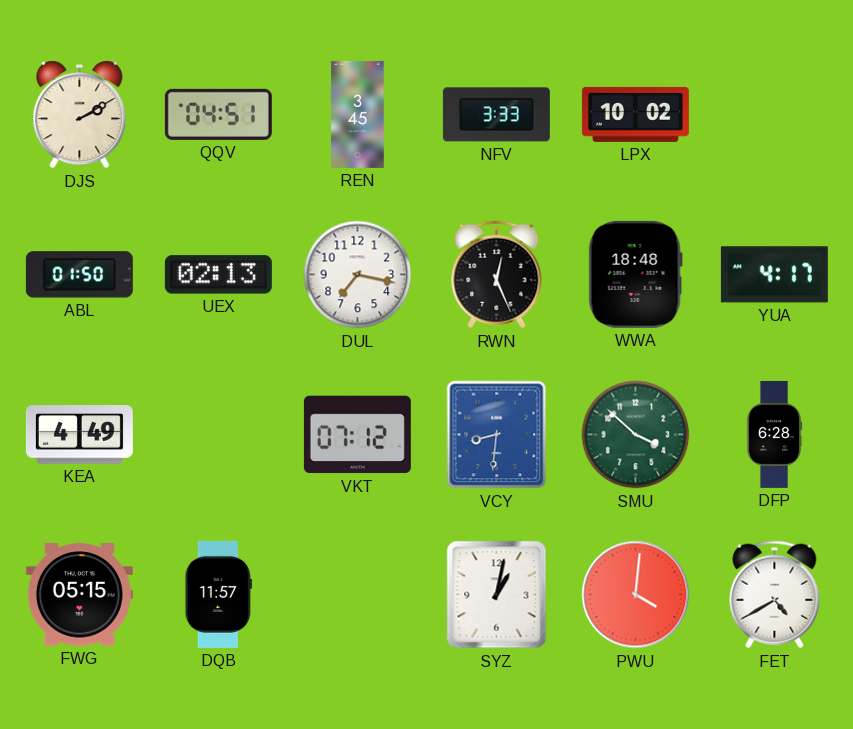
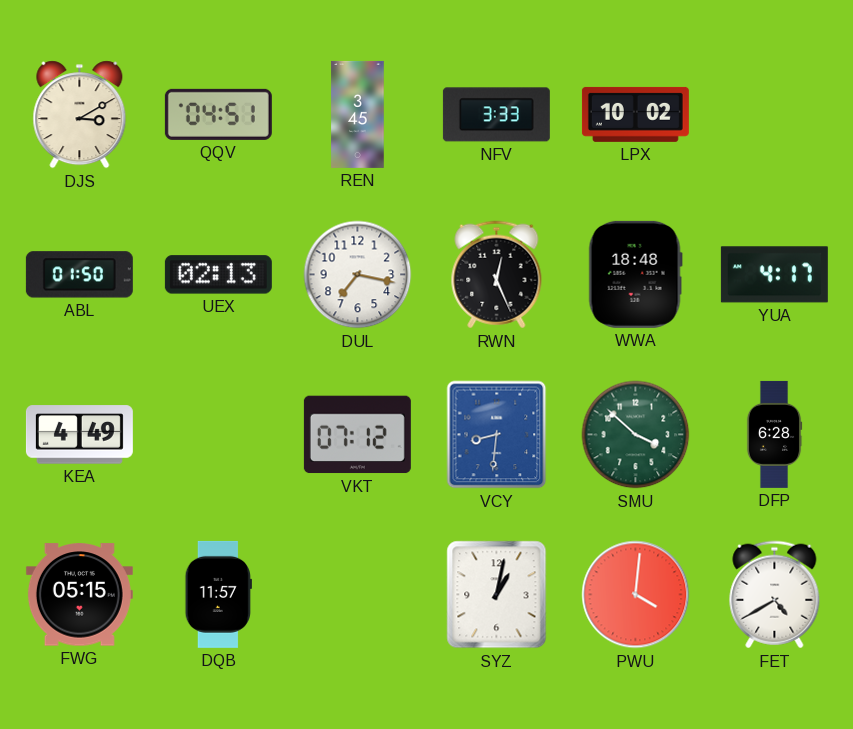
DJS: 2:10 -> 3:10
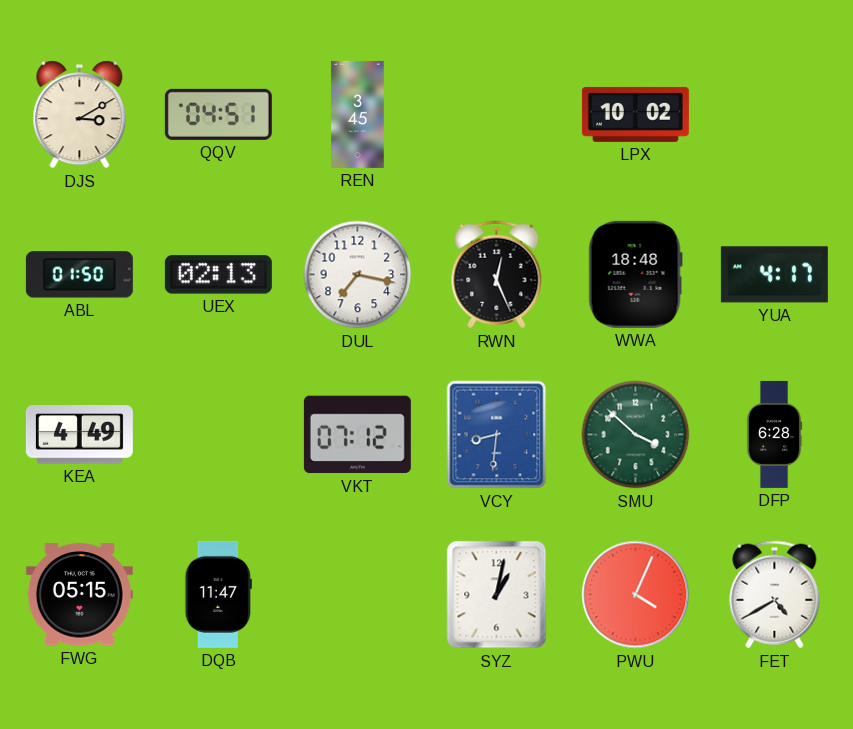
NFV: 3:33 -> none
DQB: 11:57 -> 11:47
PWU: 4:01 -> 4:04
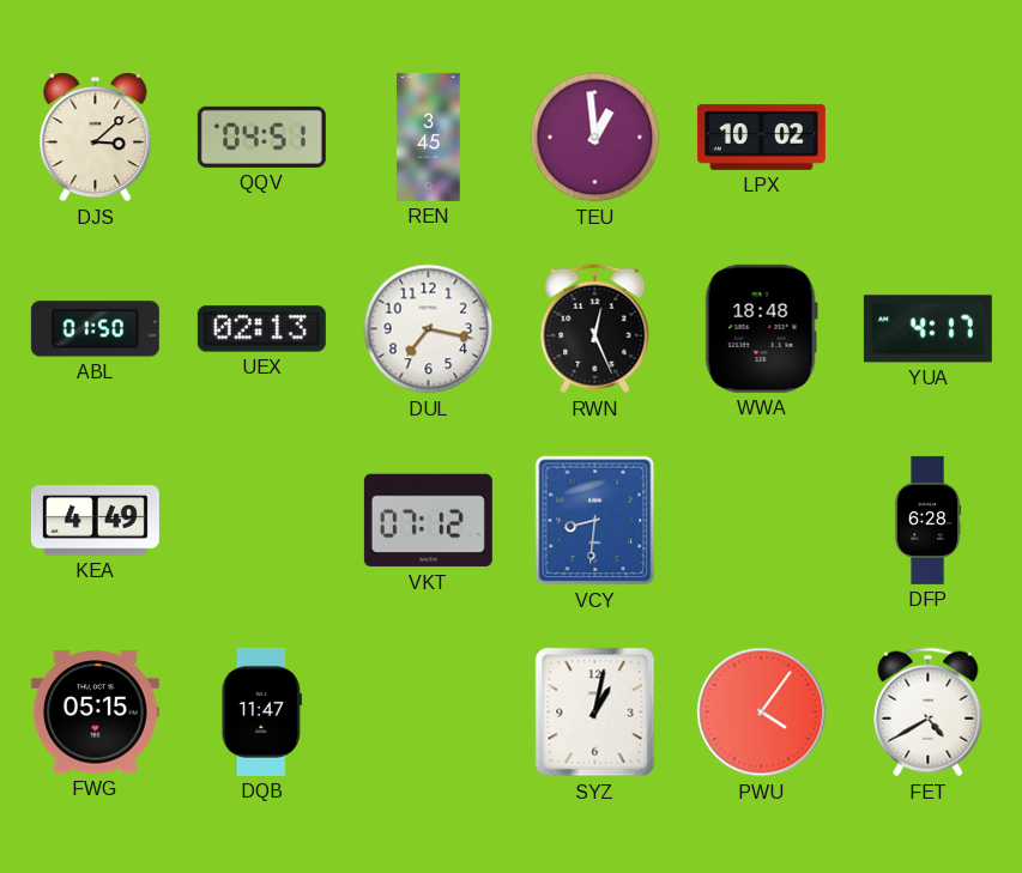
DJS: 3:10 -> 3:08
TEU: none -> 12:59
SMU: 3:52 -> none
PWU: 4:04 -> 4:06
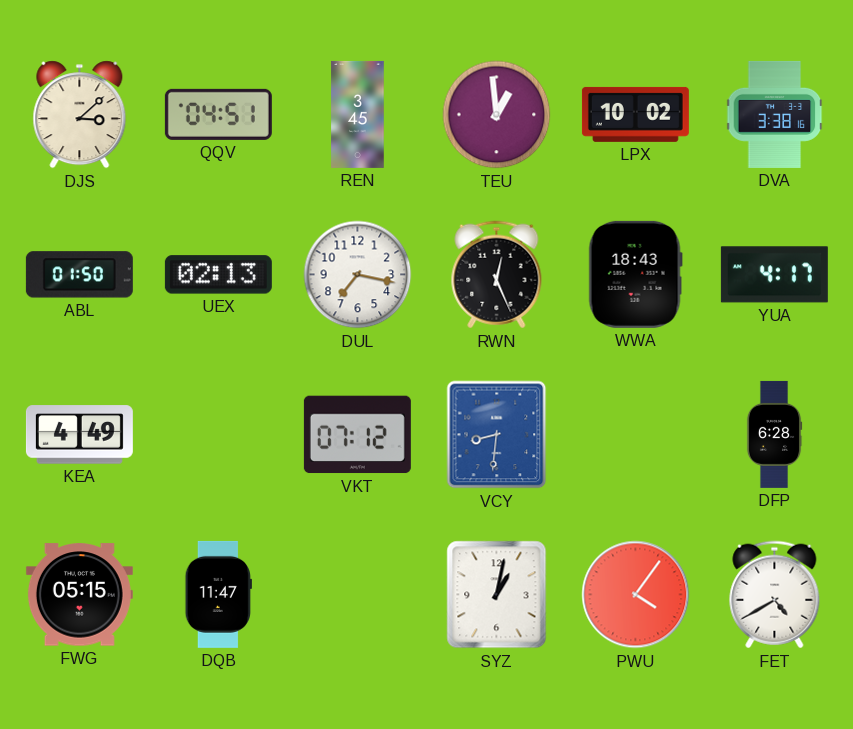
DVA: none -> 3:38
WWA: 18:48 -> 18:43
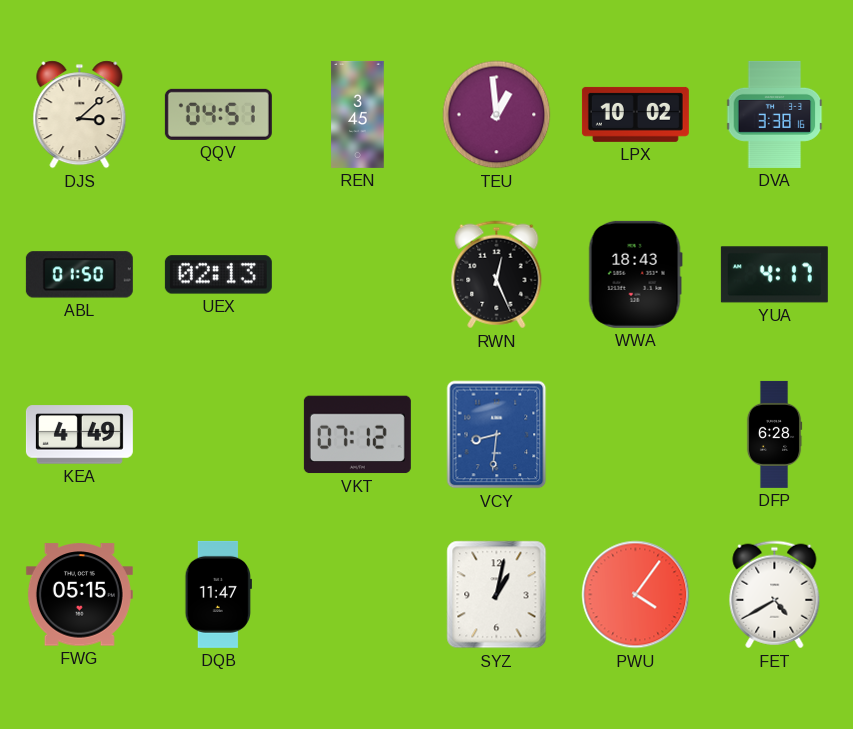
DUL: 7:17 -> none
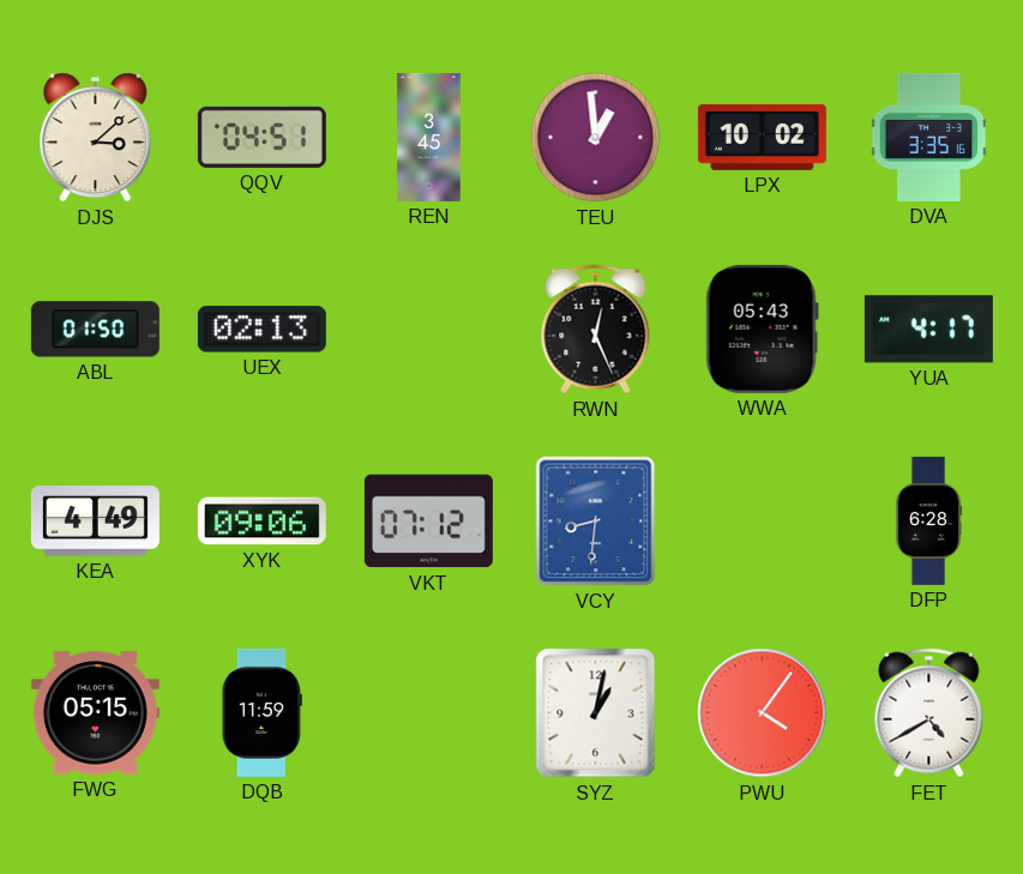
DVA: 3:38 -> 3:35
WWA: 18:43 -> 05:43
XYK: none -> 09:06
DQB: 11:47 -> 11:59
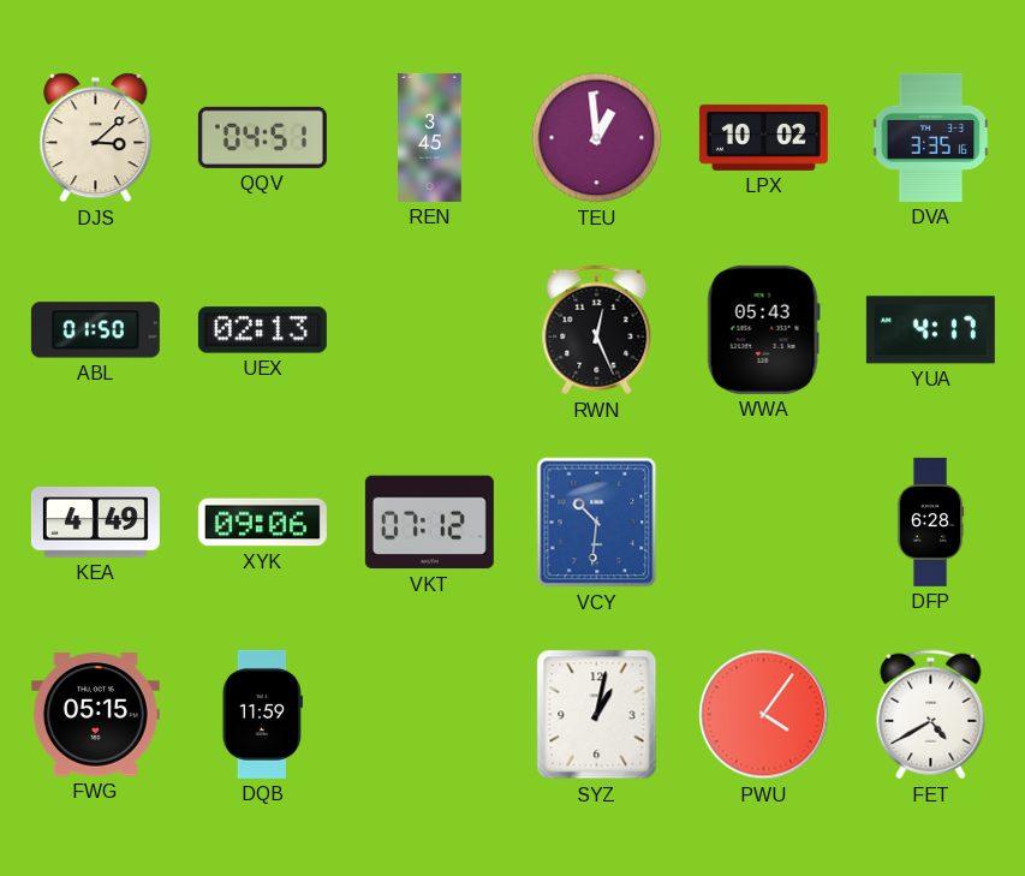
VCY: 8:31 -> 10:31
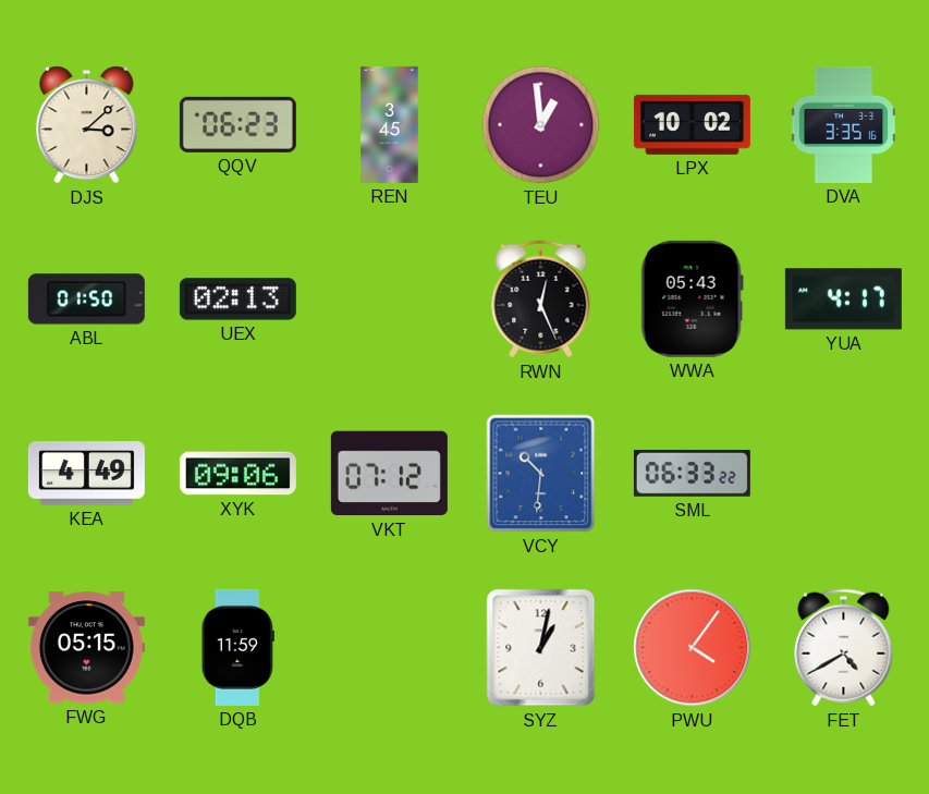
QQV: 04:51 -> 06:23
SML: none -> 06:33
DFP: 6:28 -> none
